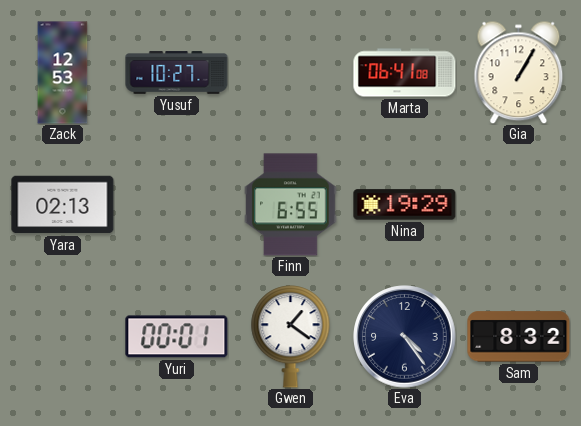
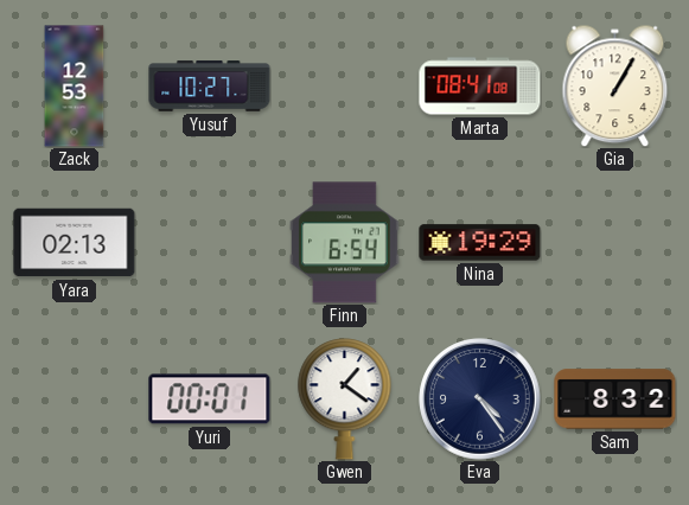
Marta: 06:41 -> 08:41
Finn: 6:55 -> 6:54
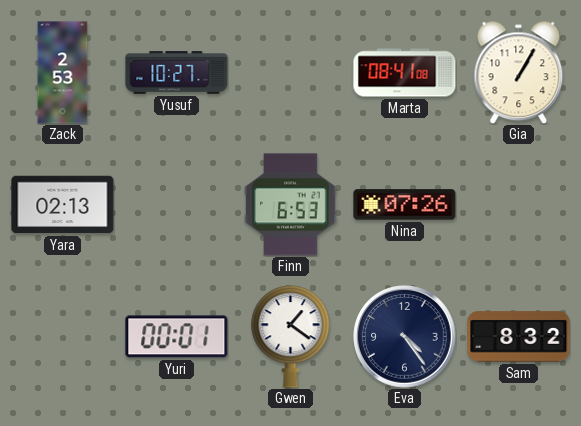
Zack: 12:53 -> 2:53
Finn: 6:54 -> 6:53
Nina: 19:29 -> 07:26
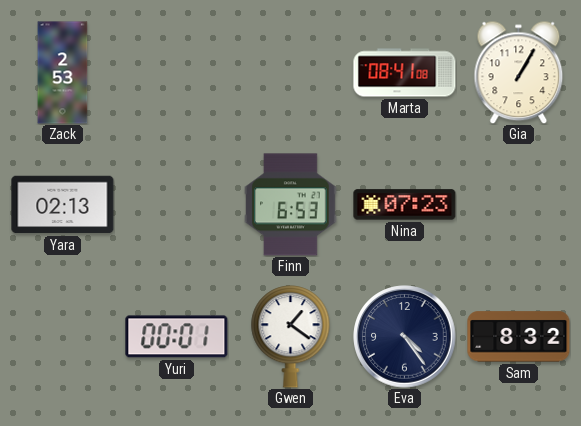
Yusuf: 10:27 -> none
Nina: 07:26 -> 07:23
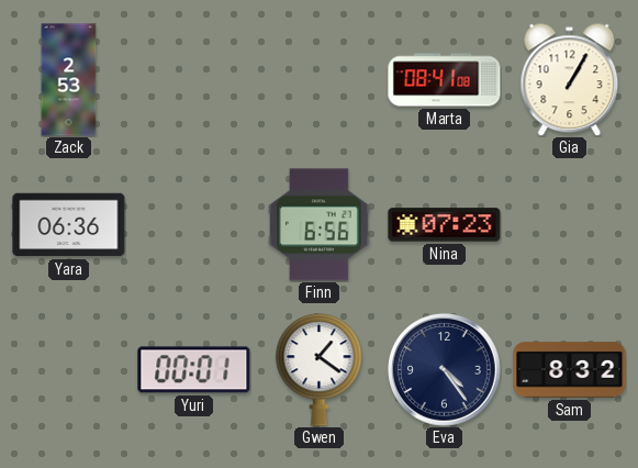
Yara: 02:13 -> 06:36
Finn: 6:53 -> 6:56
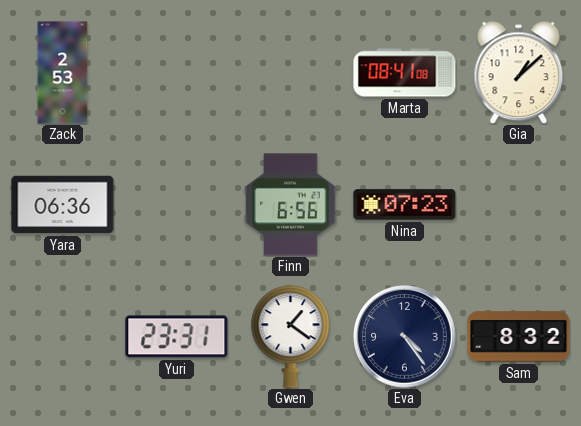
Gia: 1:05 -> 1:08
Yuri: 00:01 -> 23:31
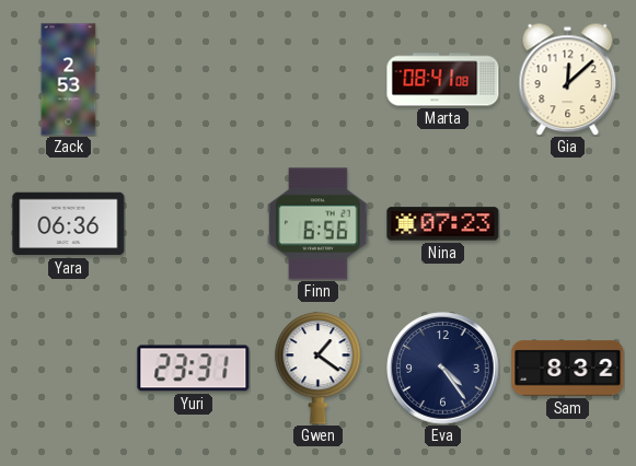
Gia: 1:08 -> 12:08
